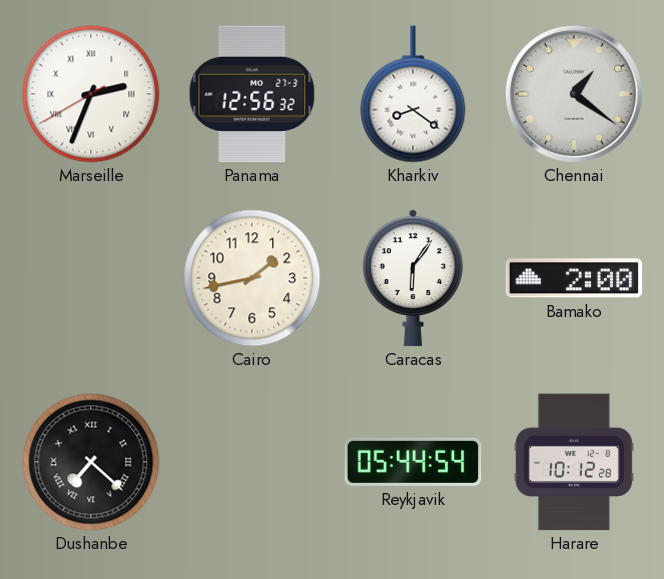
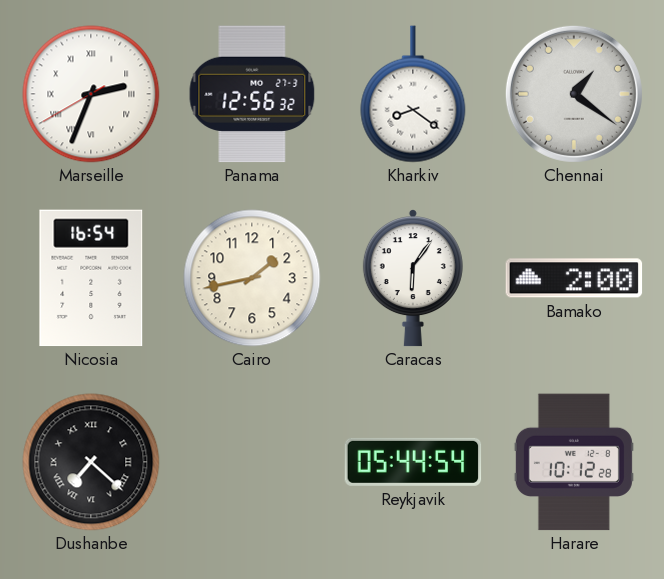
Nicosia: none -> 16:54
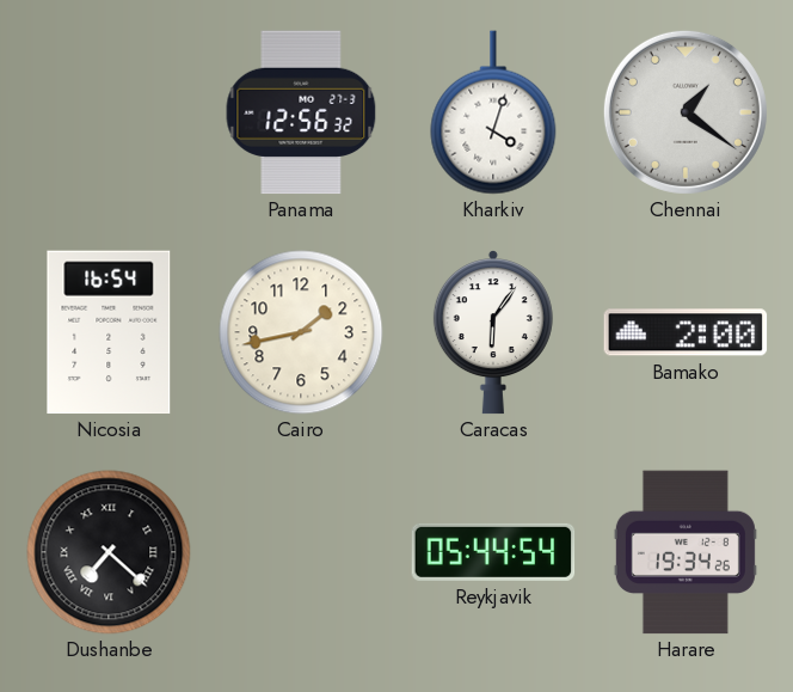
Marseille: 2:33 -> none
Kharkiv: 8:21 -> 4:03
Harare: 10:12 -> 19:34
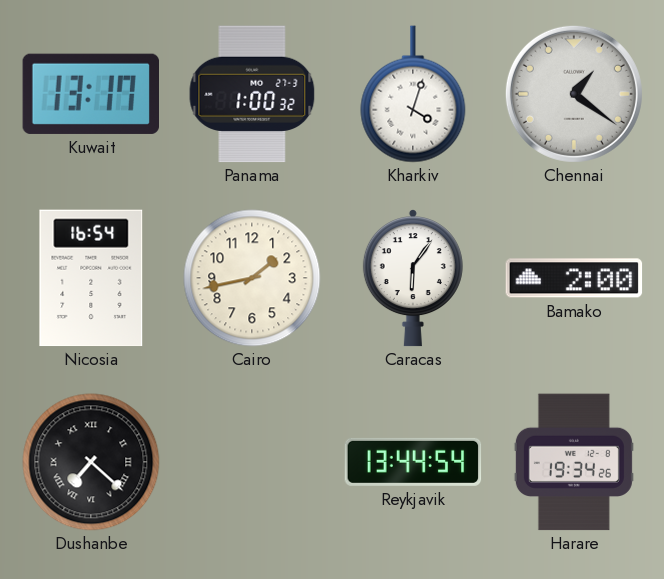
Kuwait: none -> 13:17
Panama: 12:56 -> 1:00
Reykjavik: 05:44 -> 13:44
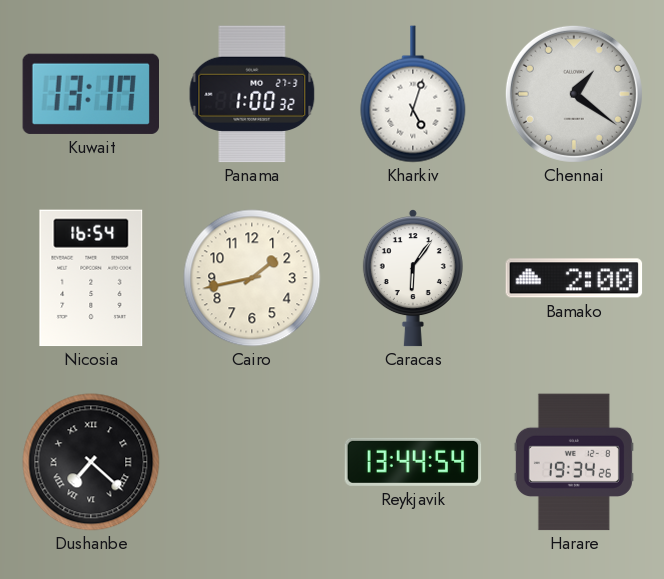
Kharkiv: 4:03 -> 5:03
